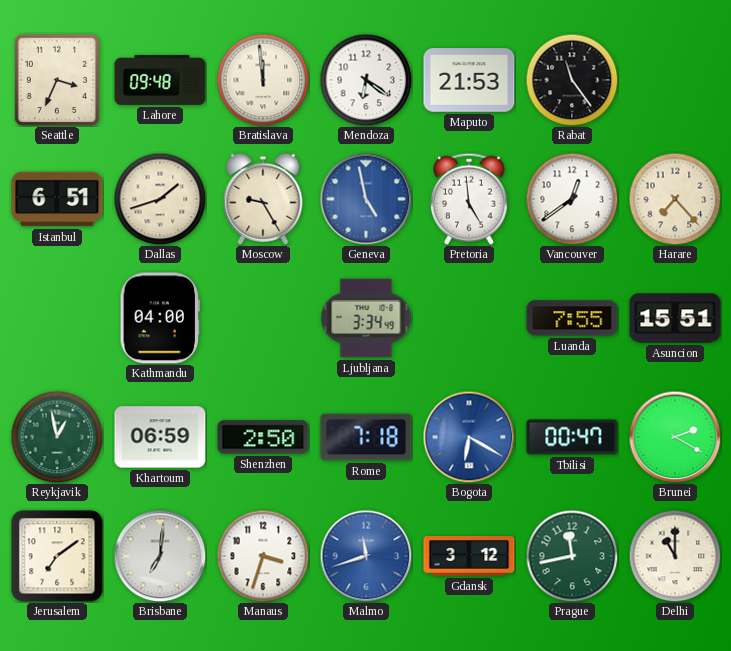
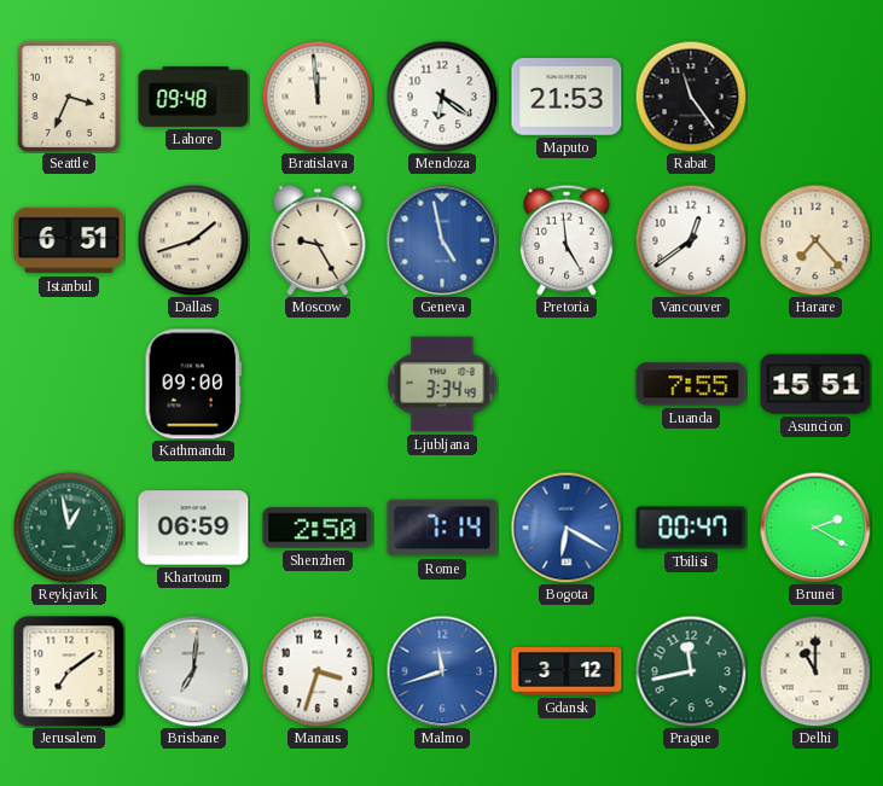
Kathmandu: 04:00 -> 09:00
Rome: 7:18 -> 7:14
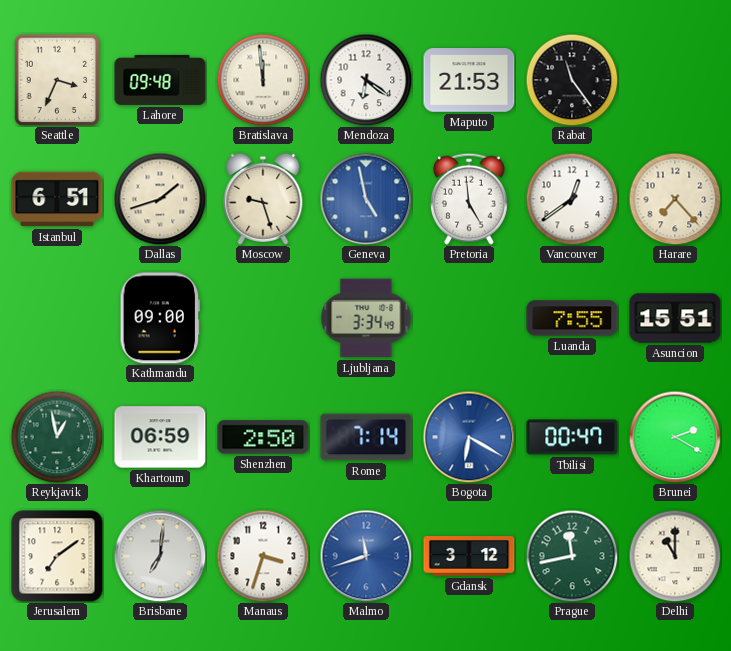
Moscow: 9:25 -> 9:27
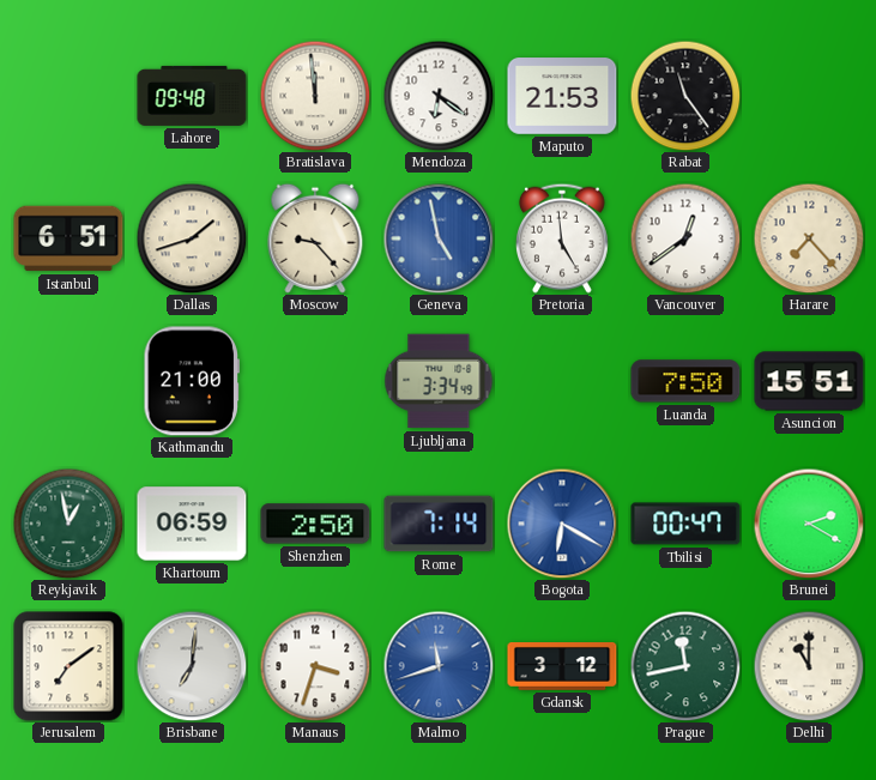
Seattle: 3:34 -> none
Moscow: 9:27 -> 9:23
Kathmandu: 09:00 -> 21:00
Luanda: 7:55 -> 7:50
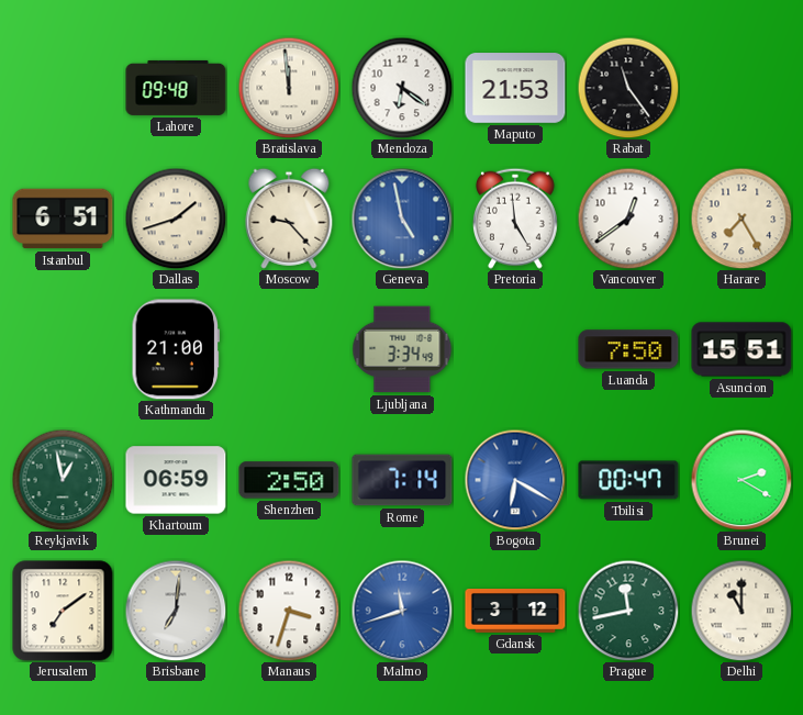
Harare: 7:23 -> 7:25
